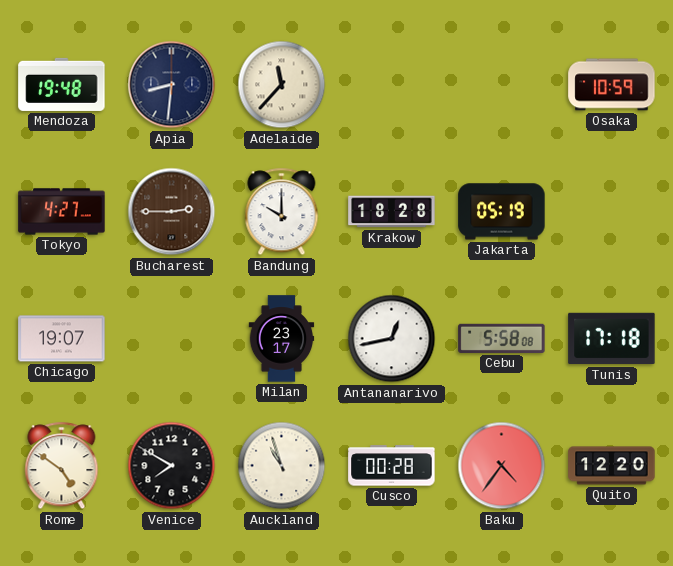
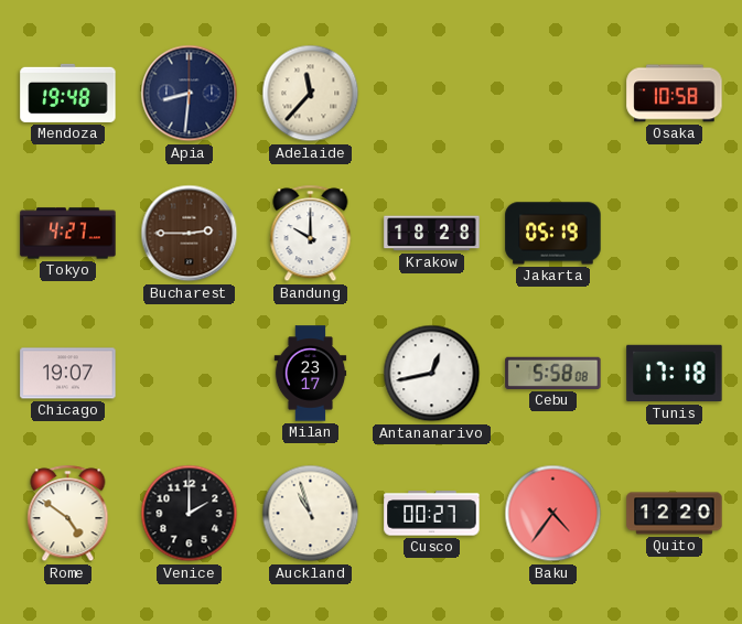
Osaka: 10:59 -> 10:58
Venice: 7:50 -> 2:00
Cusco: 00:28 -> 00:27
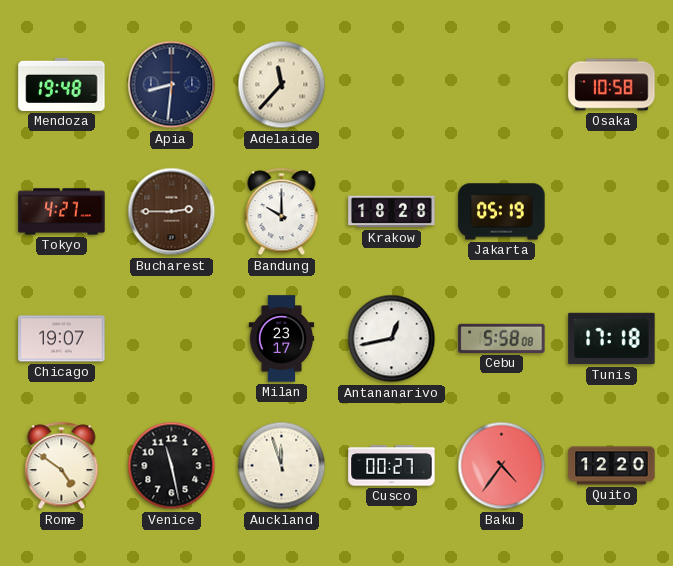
Venice: 2:00 -> 11:28
Auckland: 10:57 -> 11:57
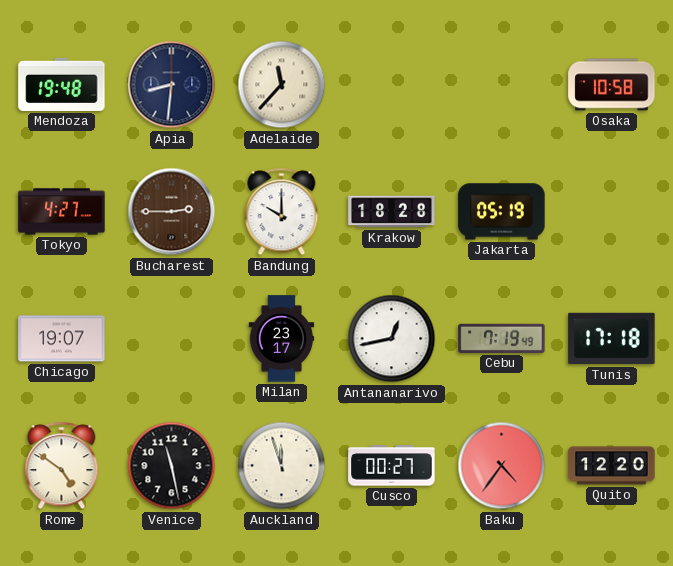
Cebu: 5:58 -> 7:19
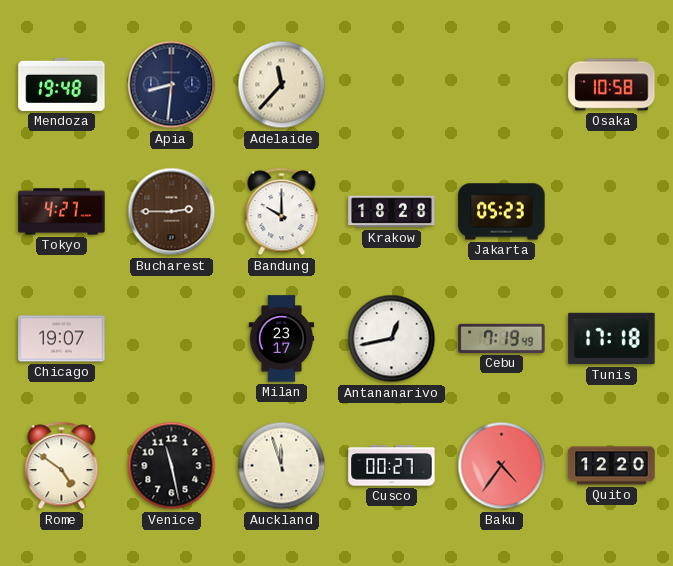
Jakarta: 05:19 -> 05:23
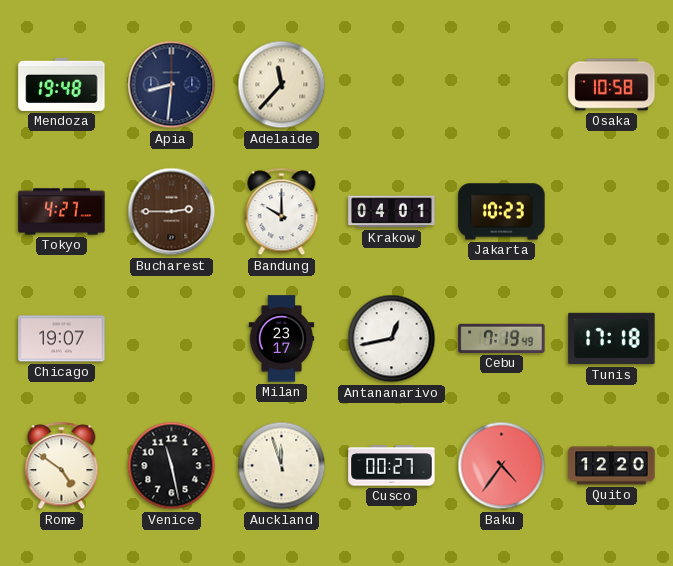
Krakow: 18:28 -> 04:01
Jakarta: 05:23 -> 10:23
